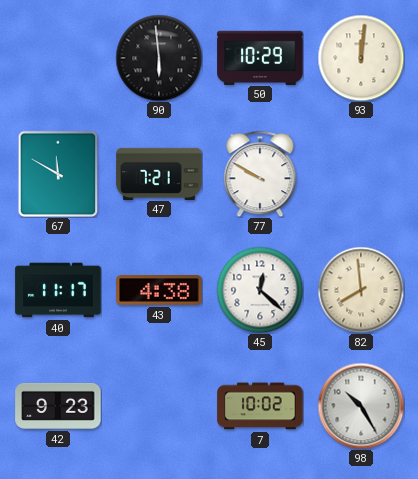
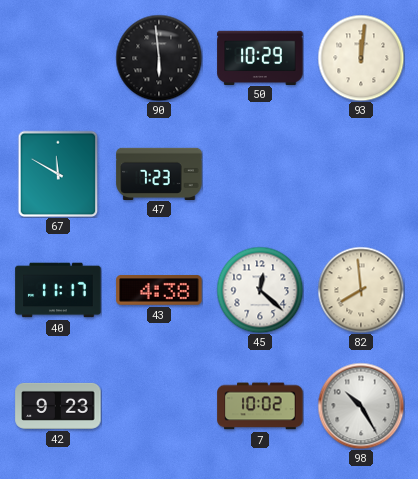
47: 7:21 -> 7:23
77: 9:50 -> none
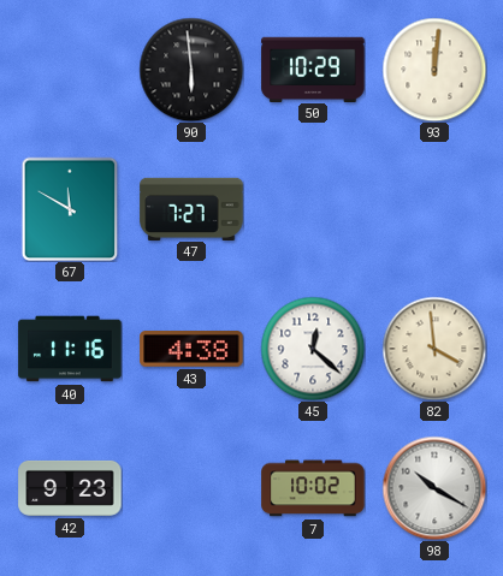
47: 7:23 -> 7:27
40: 11:17 -> 11:16
82: 7:59 -> 3:59
98: 10:25 -> 10:20
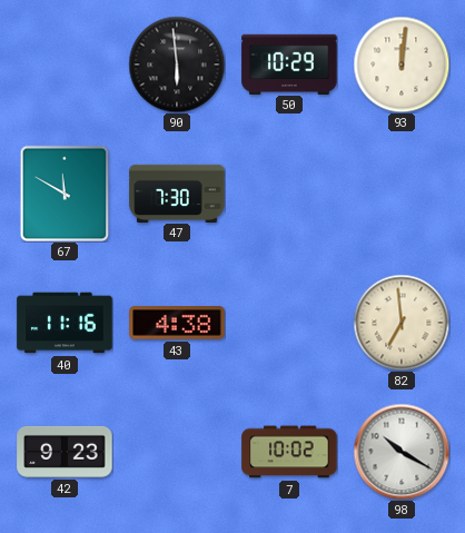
47: 7:27 -> 7:30
45: 12:22 -> none
82: 3:59 -> 6:59
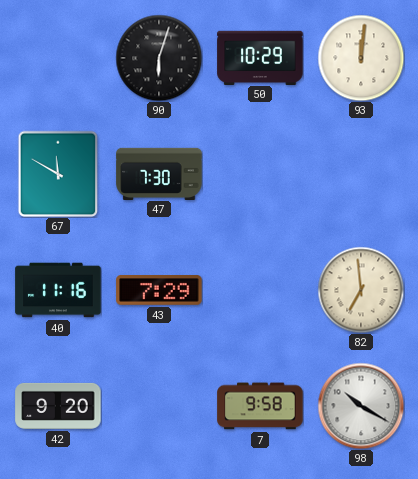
90: 5:59 -> 6:03
43: 4:38 -> 7:29
42: 9:23 -> 9:20
7: 10:02 -> 9:58
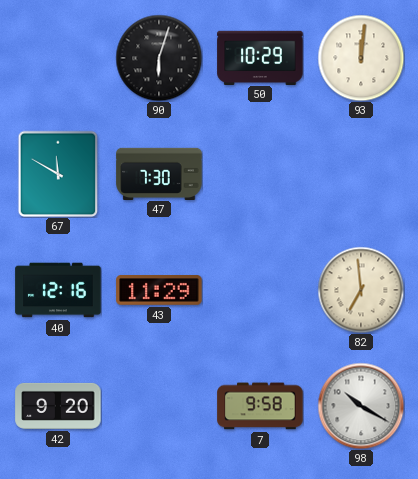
40: 11:16 -> 12:16
43: 7:29 -> 11:29
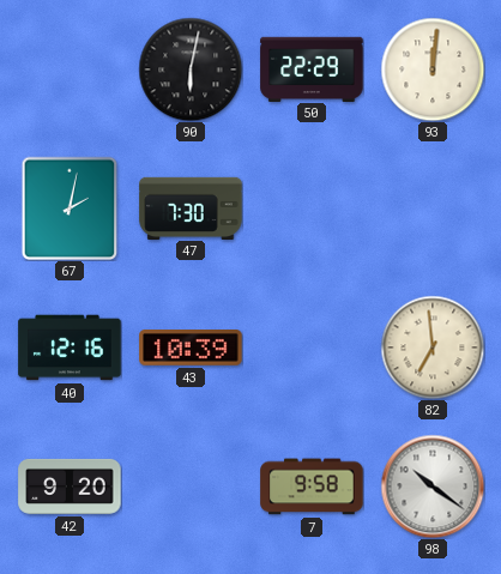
90: 6:03 -> 6:02
50: 10:29 -> 22:29
67: 11:50 -> 2:02
43: 11:29 -> 10:39
98: 10:20 -> 10:21
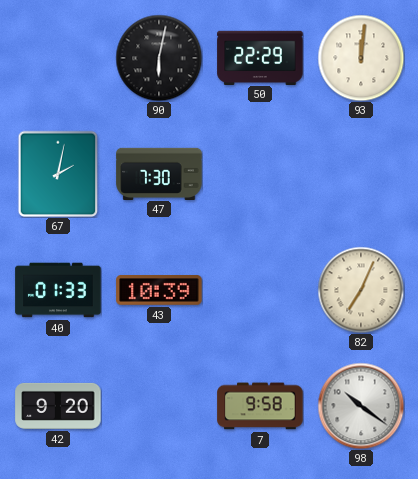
40: 12:16 -> 01:33
82: 6:59 -> 7:04
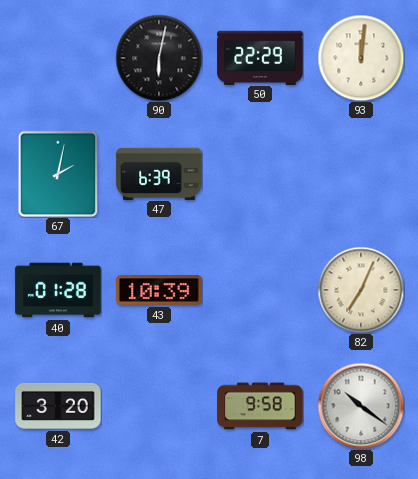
47: 7:30 -> 6:39
40: 01:33 -> 01:28
42: 9:20 -> 3:20
